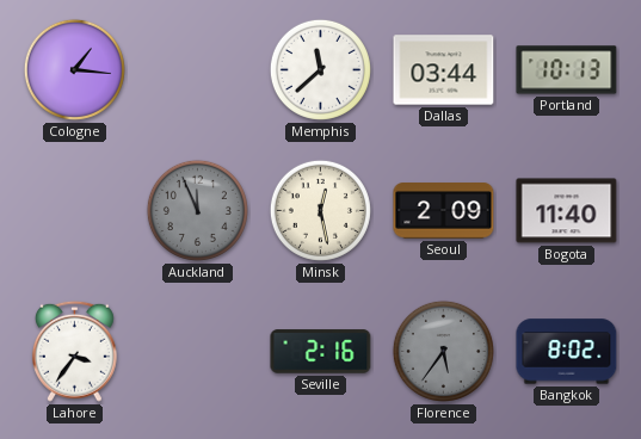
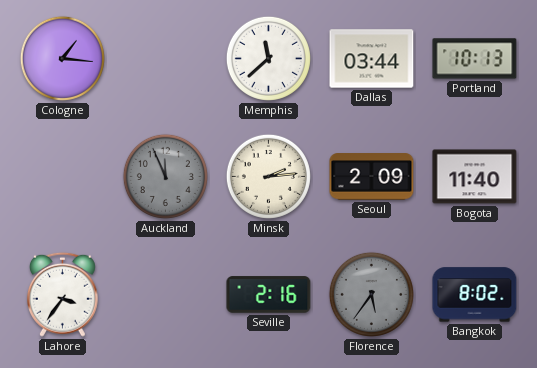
Minsk: 12:28 -> 2:14
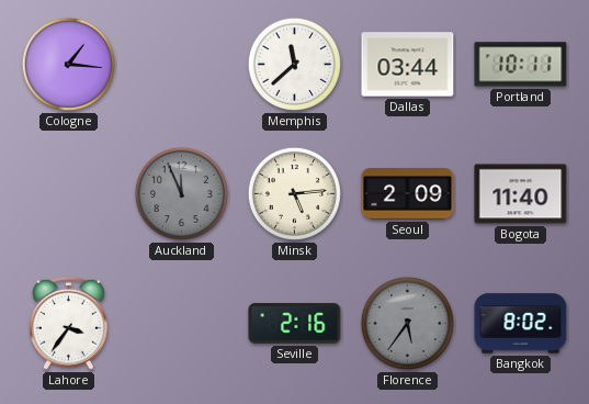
Portland: 10:13 -> 10:11
Minsk: 2:14 -> 5:14
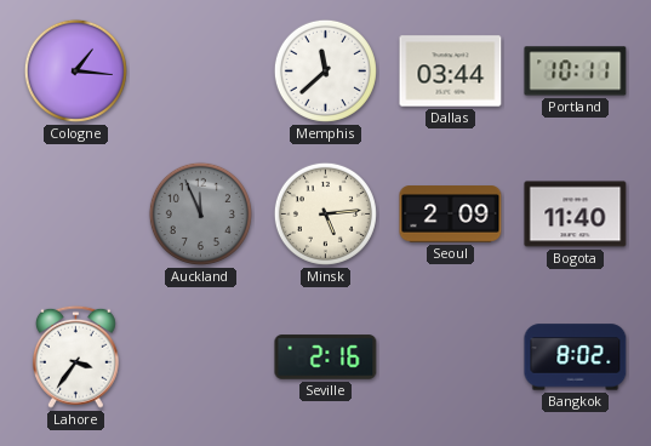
Florence: 5:36 -> none
